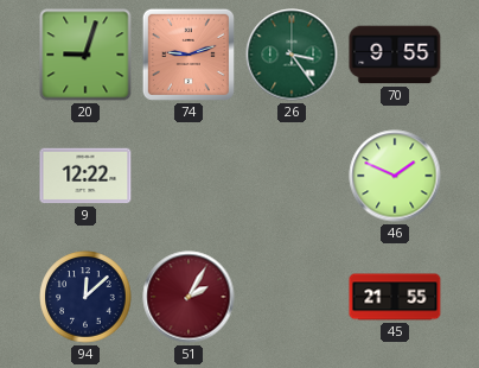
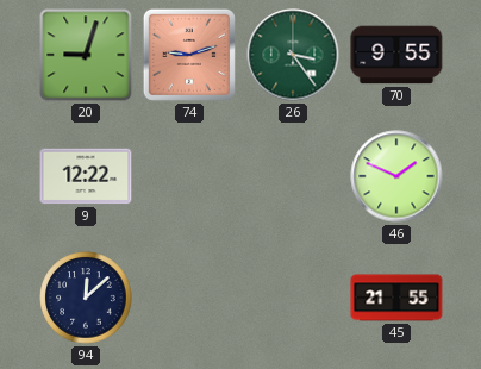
51: 2:05 -> none
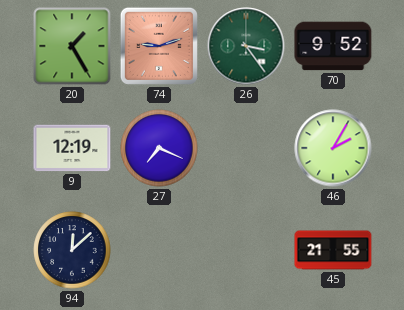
20: 9:03 -> 1:25
70: 9:55 -> 9:52
9: 12:22 -> 12:19
27: none -> 7:19
46: 1:49 -> 2:05
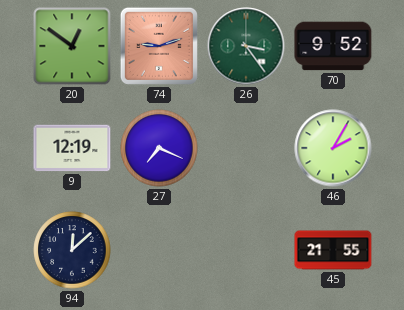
20: 1:25 -> 12:51
